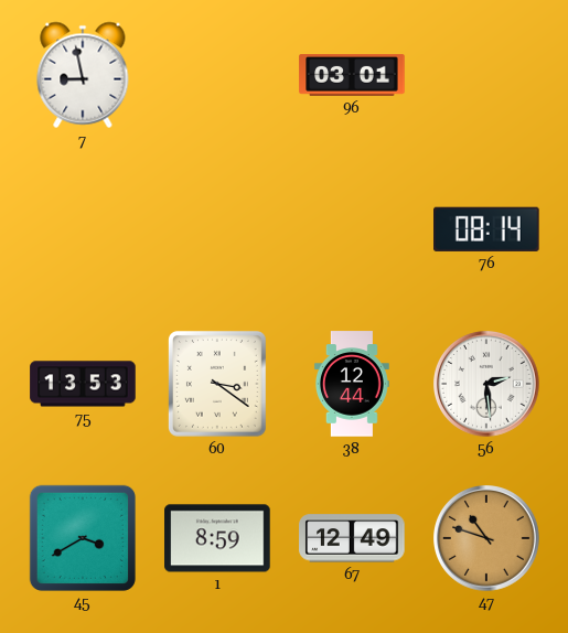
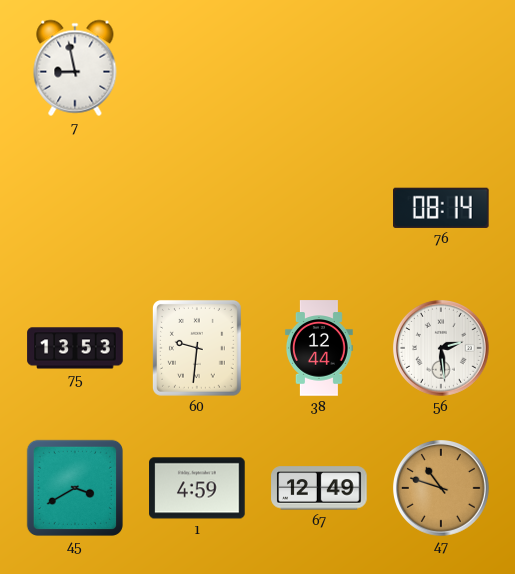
96: 03:01 -> none
60: 3:21 -> 9:31
1: 8:59 -> 4:59
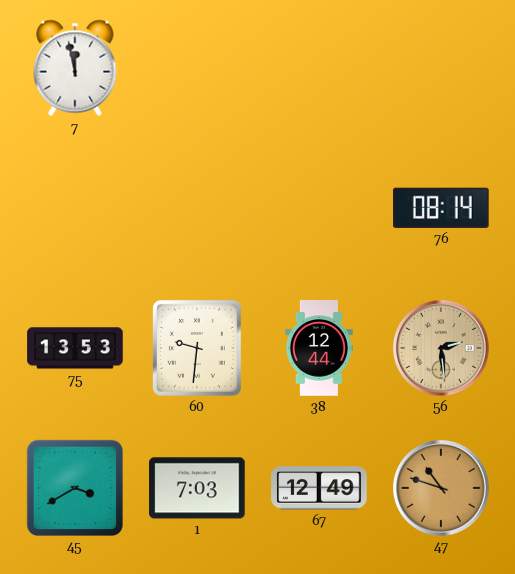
7: 8:58 -> 11:58
56 dial: white -> champagne
1: 4:59 -> 7:03
